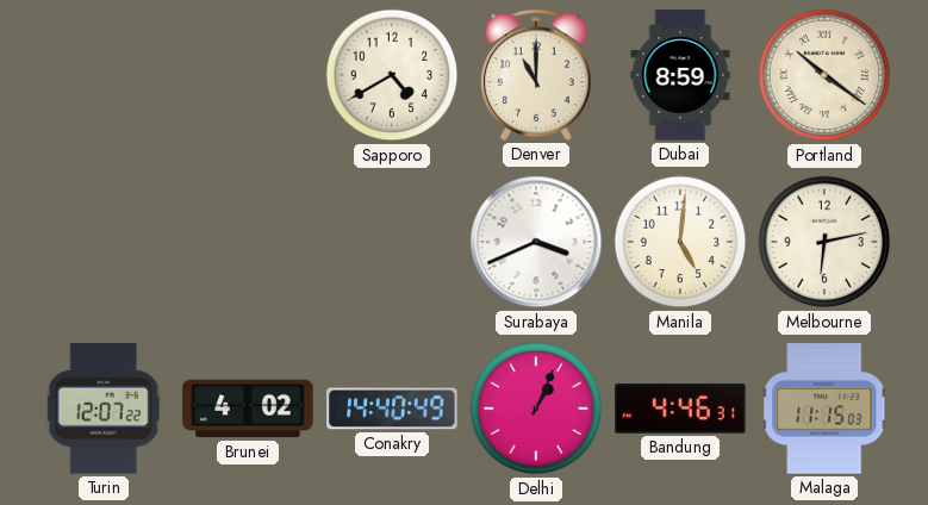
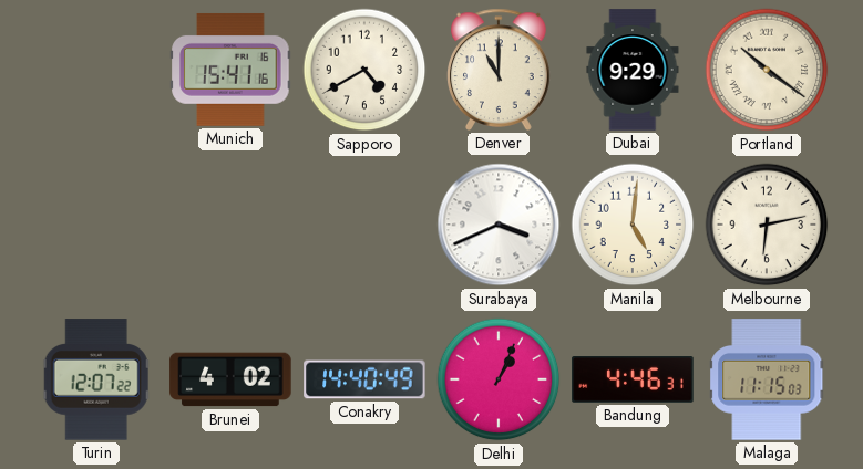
Munich: none -> 15:41
Dubai: 8:59 -> 9:29
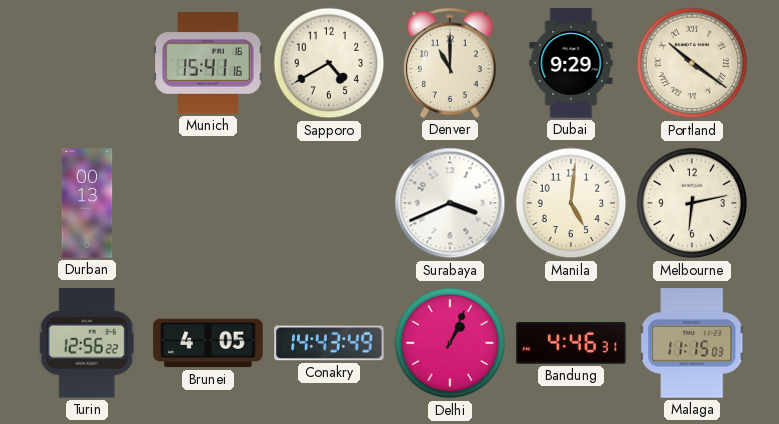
Durban: none -> 00:13
Turin: 12:07 -> 12:56
Brunei: 4:02 -> 4:05
Conakry: 14:40 -> 14:43
